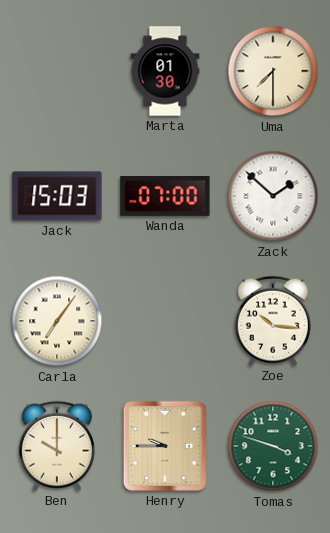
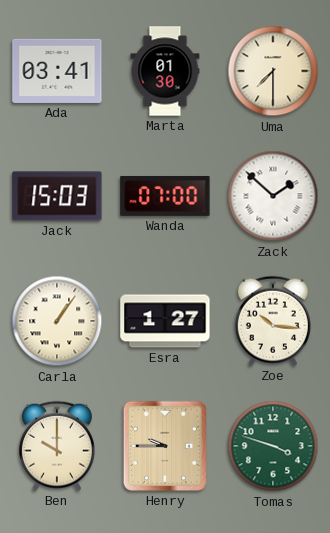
Ada: none -> 03:41
Carla: 7:06 -> 1:06
Esra: none -> 1:27
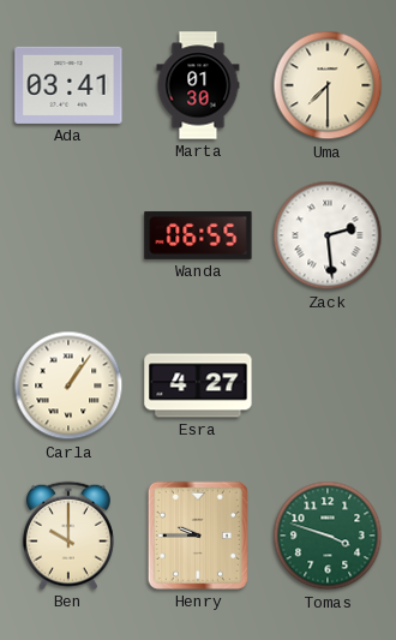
Jack: 15:03 -> none
Wanda: 07:00 -> 06:55
Zack: 1:52 -> 2:29
Esra: 1:27 -> 4:27
Zoe: 10:16 -> none
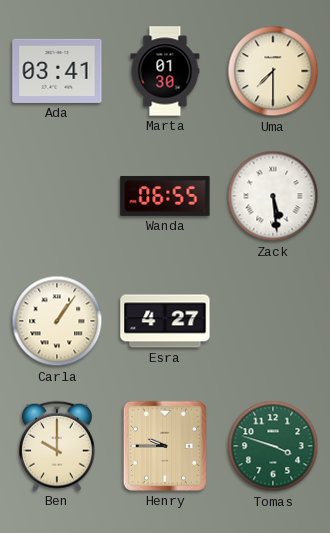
Zack: 2:29 -> 5:29
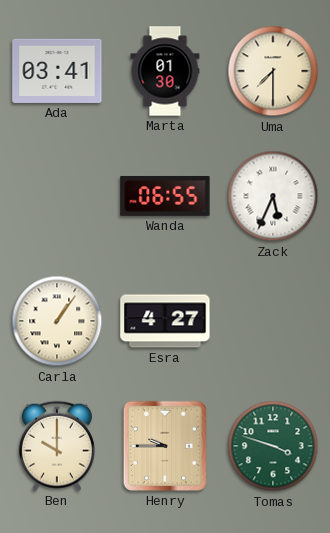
Zack: 5:29 -> 5:34
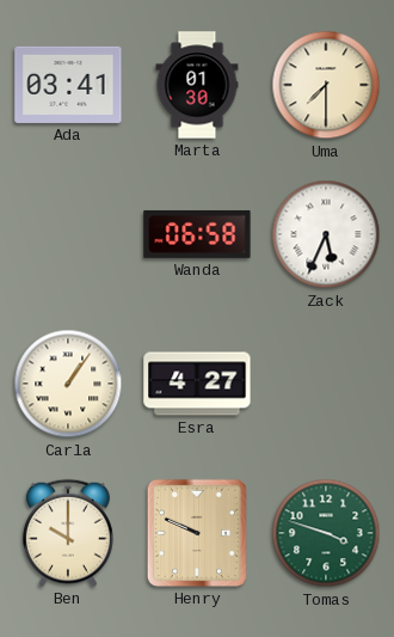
Wanda: 06:55 -> 06:58
Henry: 9:45 -> 9:49
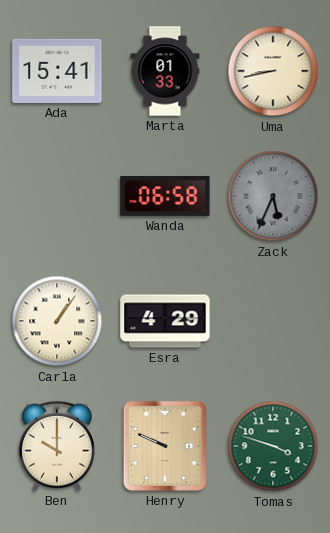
Ada: 03:41 -> 15:41
Marta: 01:30 -> 01:33
Uma: 7:30 -> 8:43
Zack dial: white -> grey
Esra: 4:27 -> 4:29
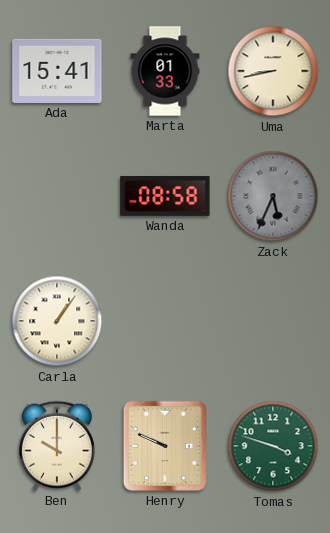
Wanda: 06:58 -> 08:58
Esra: 4:29 -> none
